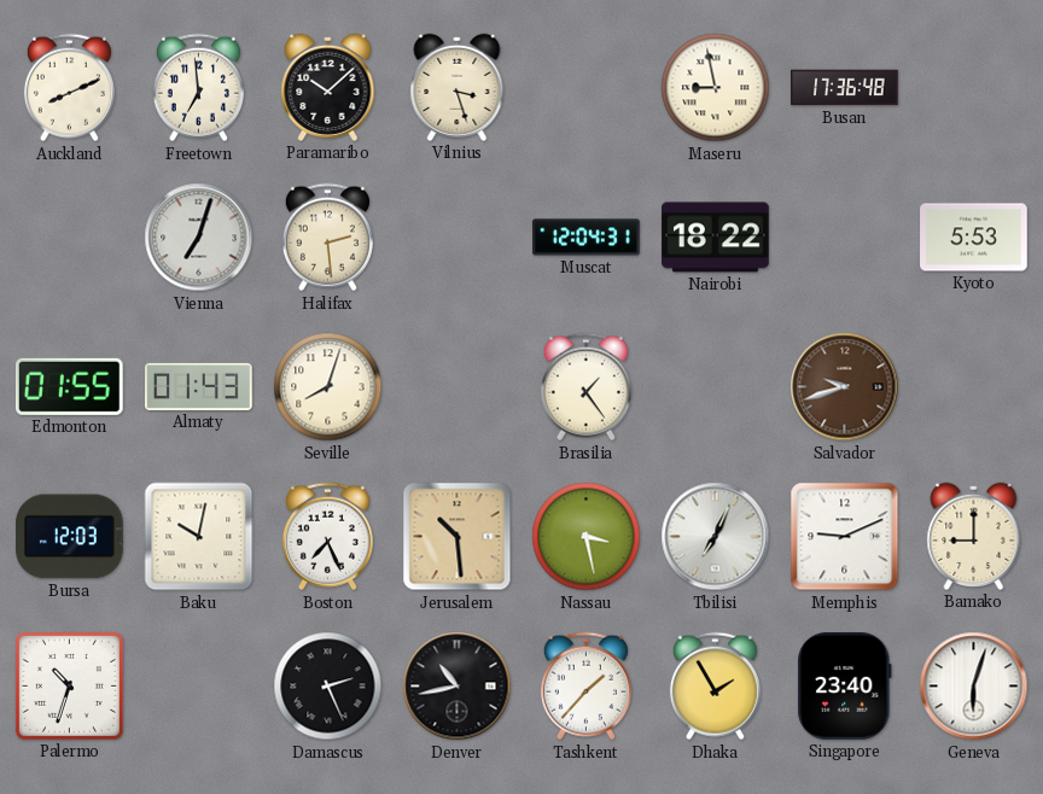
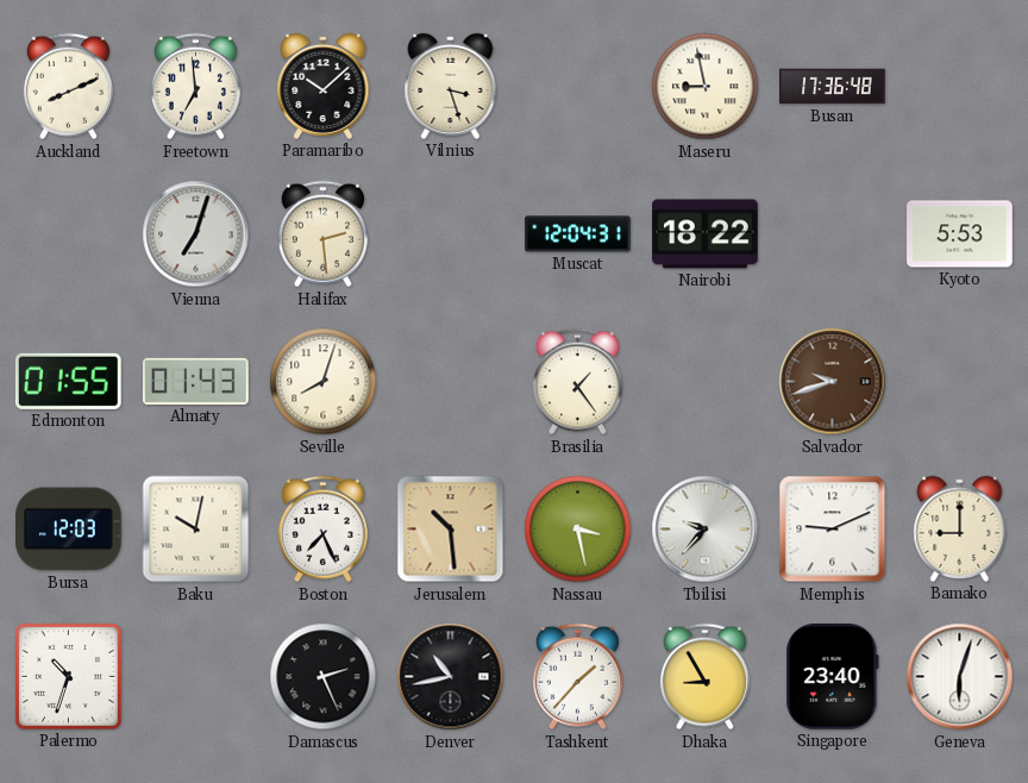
Tbilisi: 7:04 -> 9:37
Dhaka: 1:55 -> 8:55
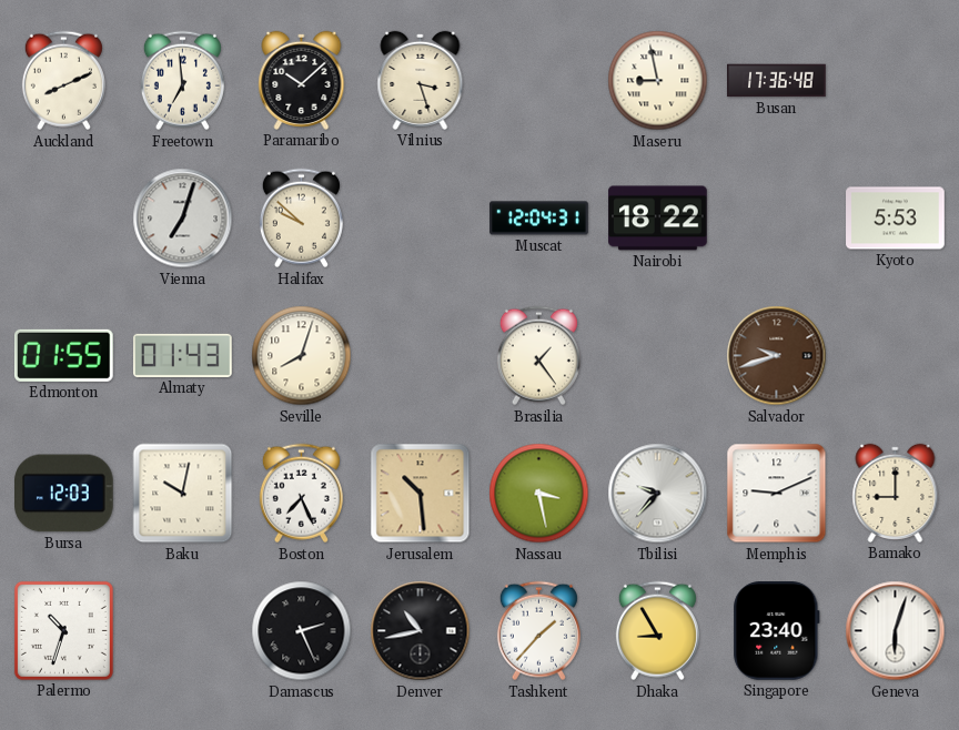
Halifax: 2:29 -> 9:52
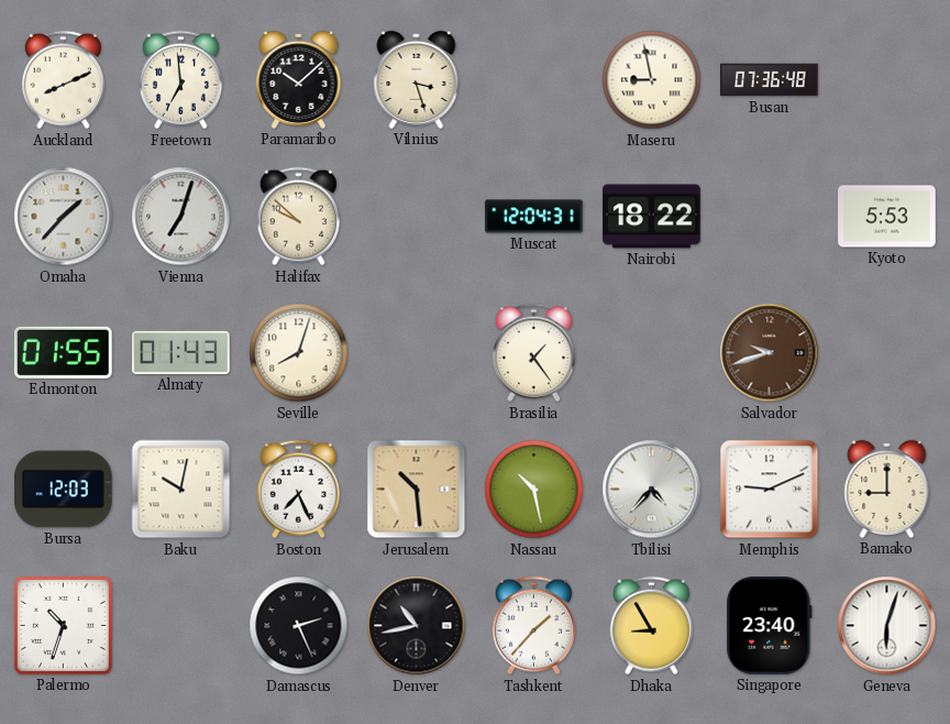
Busan: 17:36 -> 07:36
Omaha: none -> 1:37
Nassau: 3:28 -> 10:28
Tbilisi: 9:37 -> 4:37
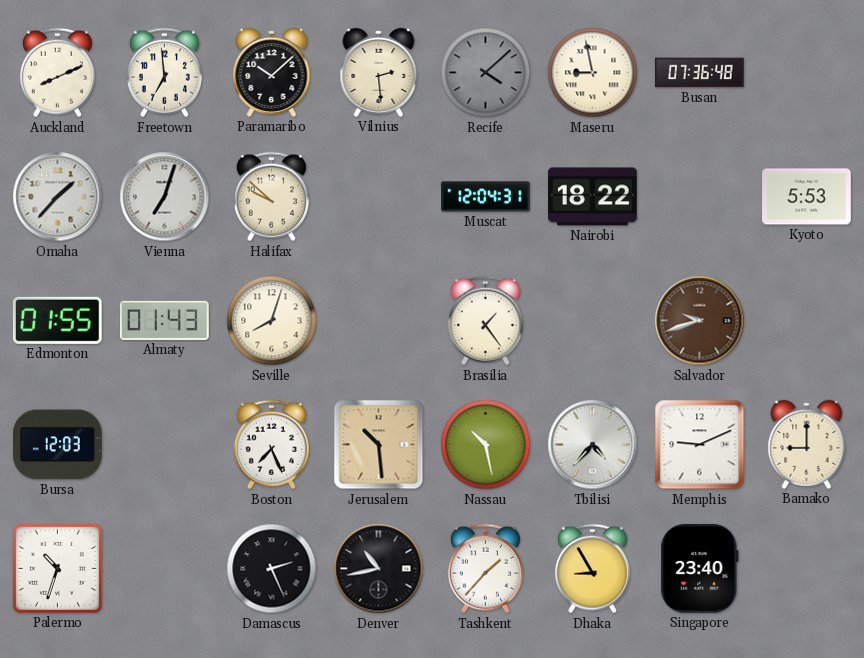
Vilnius: 3:27 -> 2:29
Recife: none -> 4:08
Baku: 10:02 -> none
Geneva: 6:03 -> none
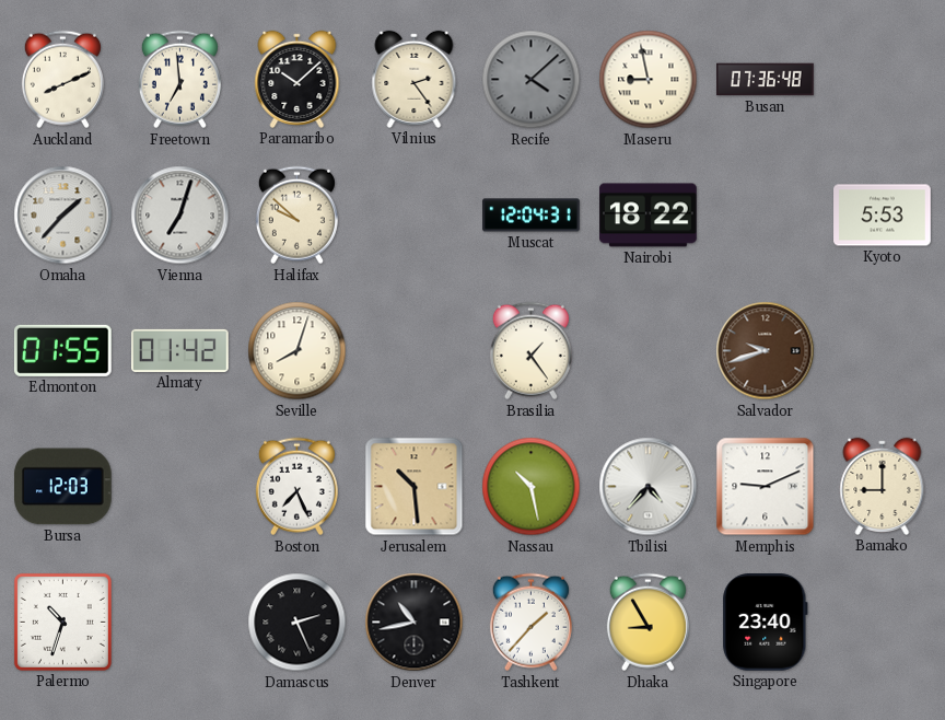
Vilnius: 2:29 -> 2:24
Almaty: 01:43 -> 01:42
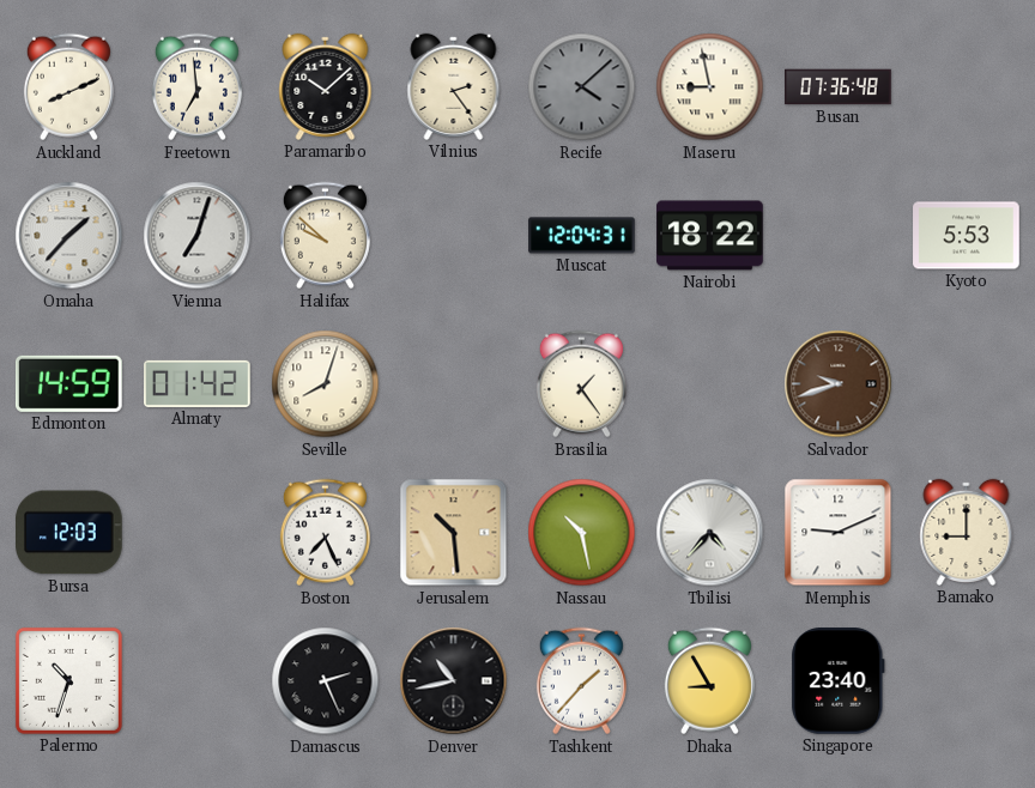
Edmonton: 01:55 -> 14:59
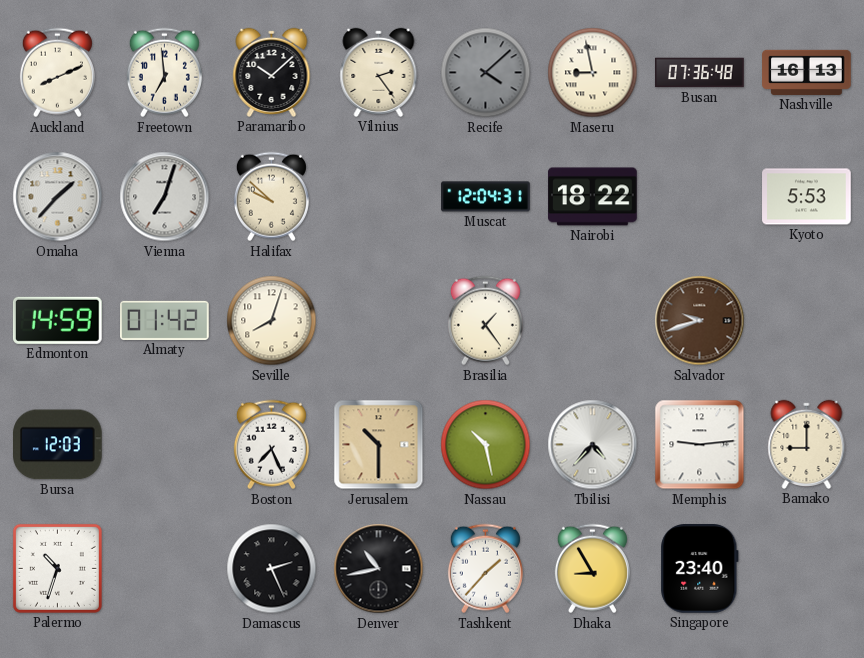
Nashville: none -> 16:13
Jerusalem: 10:29 -> 10:30
Memphis: 9:11 -> 9:14
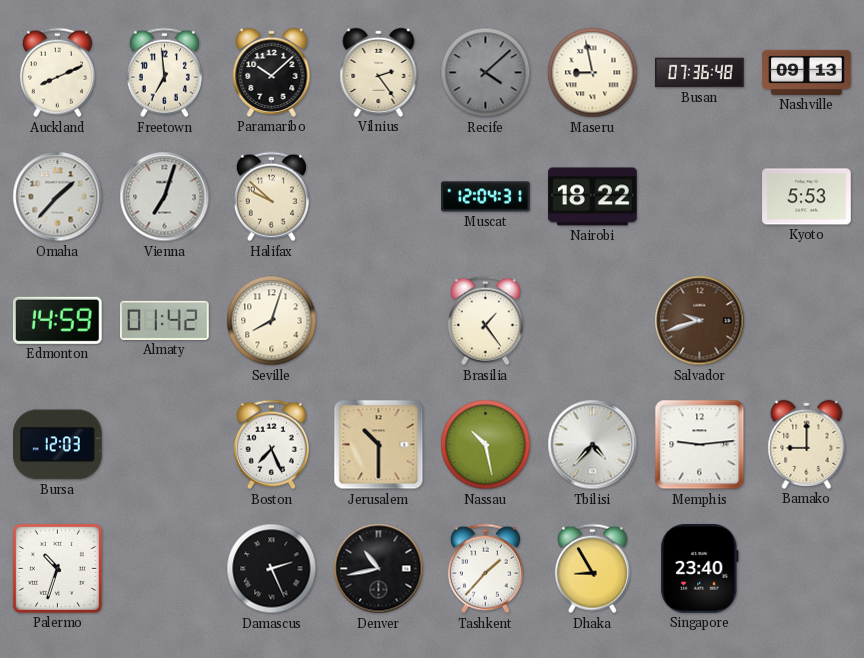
Nashville: 16:13 -> 09:13
